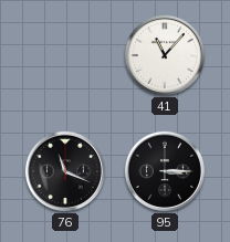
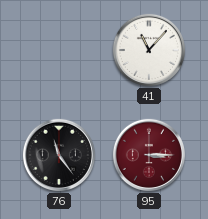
76: 11:19 -> 11:24
95 dial: black -> burgundy
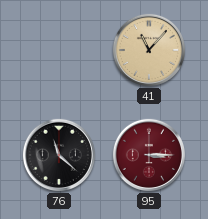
41 dial: white -> champagne
76: 11:24 -> 11:22
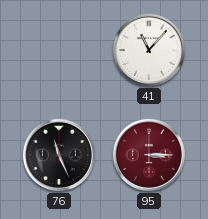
41 dial: champagne -> white
76: 11:22 -> 11:26
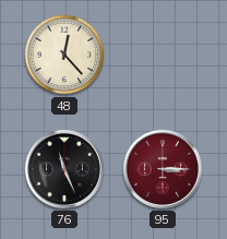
48: none -> 12:23
41: 11:07 -> none
